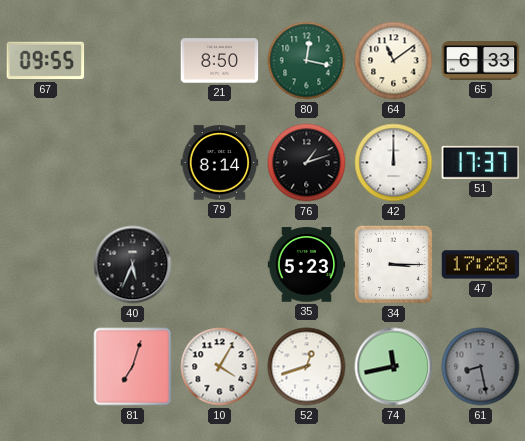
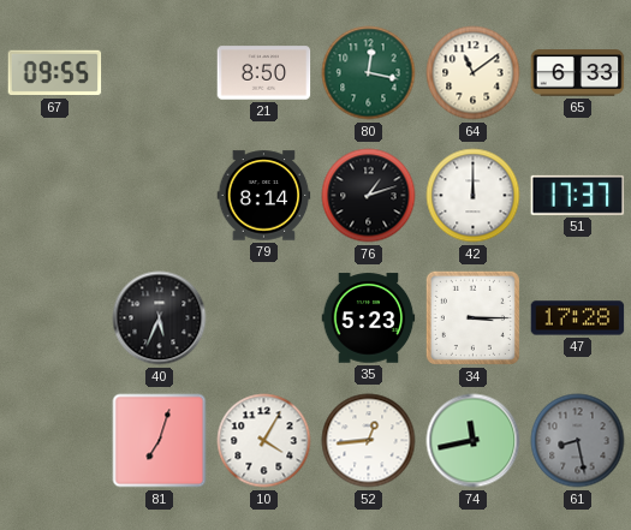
52: 12:42 -> 12:44
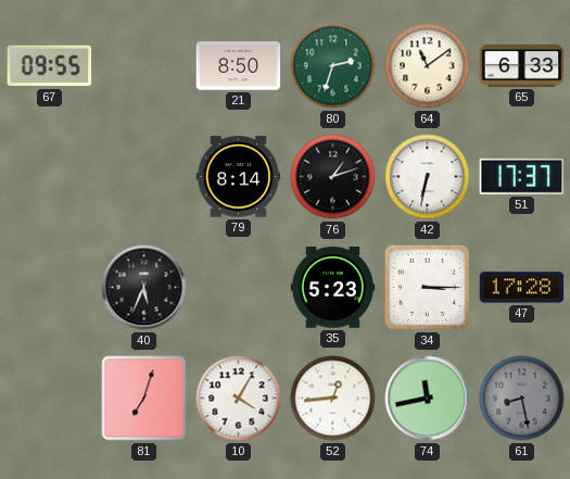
80: 12:17 -> 2:33
42: 12:00 -> 6:32
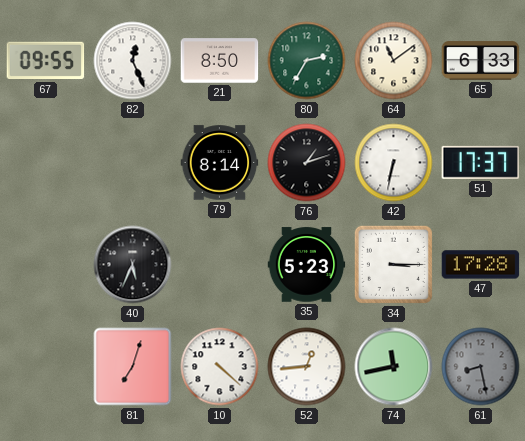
82: none -> 12:26
80: 2:33 -> 2:35
10: 4:05 -> 4:22
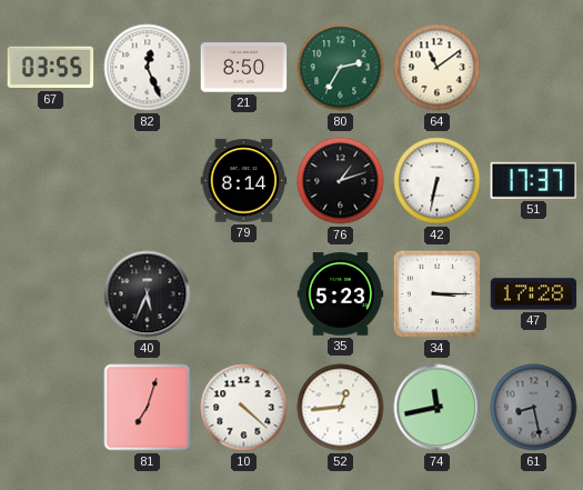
67: 09:55 -> 03:55
65: 6:33 -> none
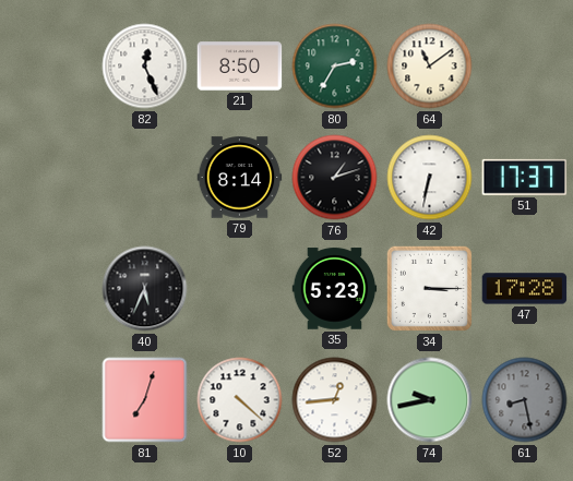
67: 03:55 -> none
74: 11:43 -> 9:43
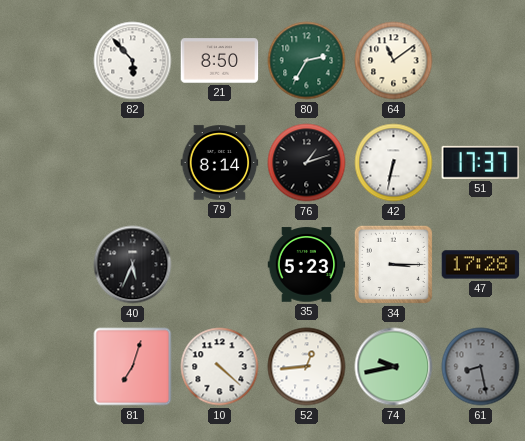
82: 12:26 -> 5:53
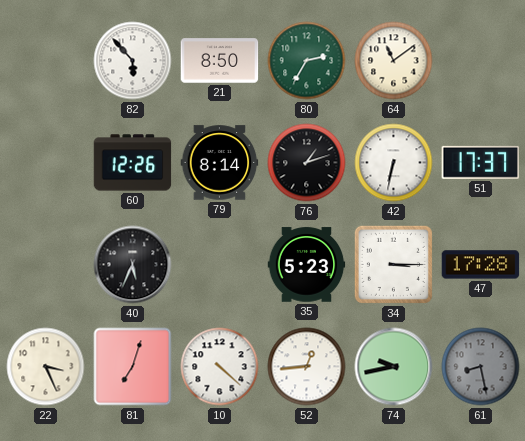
60: none -> 12:26
22: none -> 3:26
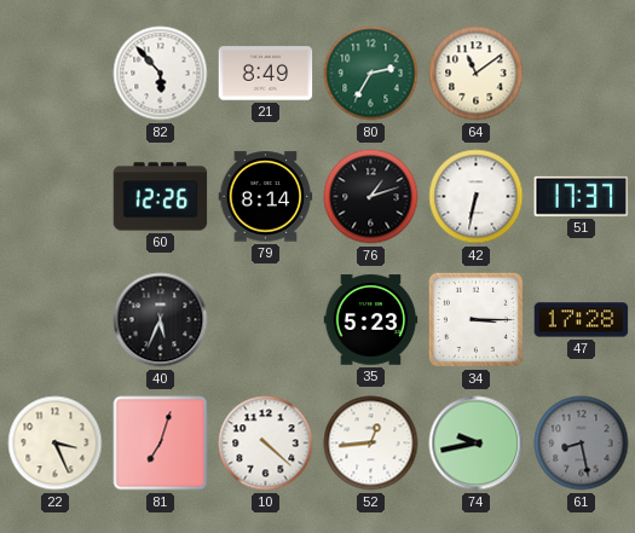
21: 8:50 -> 8:49
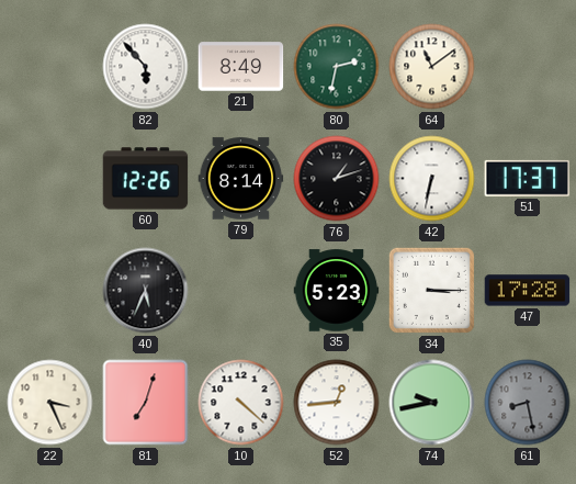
80: 2:35 -> 2:32
